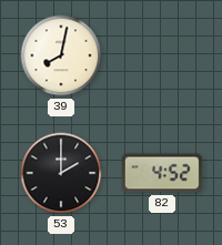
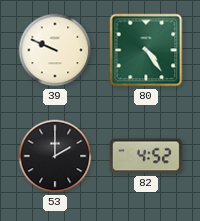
39: 8:02 -> 9:49
80: none -> 4:24
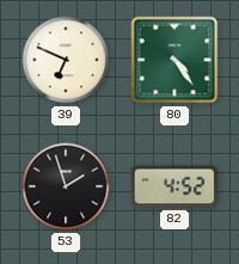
39: 9:49 -> 6:49
53: 2:00 -> 1:57
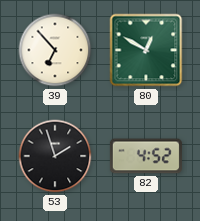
39: 6:49 -> 6:53
80: 4:24 -> 12:50
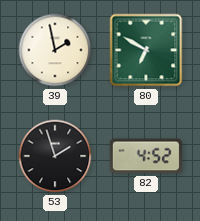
39: 6:53 -> 1:58
80: 12:50 -> 6:50
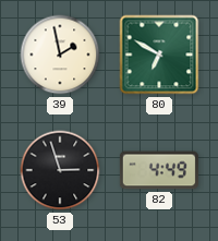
53: 1:57 -> 2:57
82: 4:52 -> 4:49
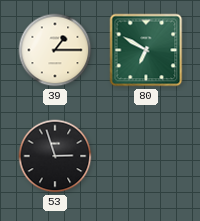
39: 1:58 -> 1:15
82: 4:49 -> none
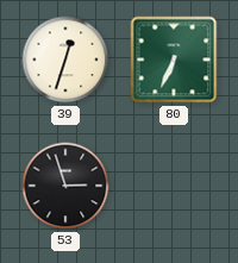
39: 1:15 -> 12:33
80: 6:50 -> 6:34
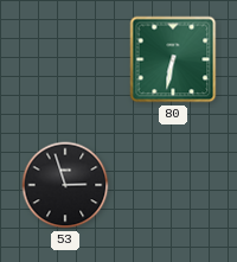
39: 12:33 -> none
80: 6:34 -> 6:32
